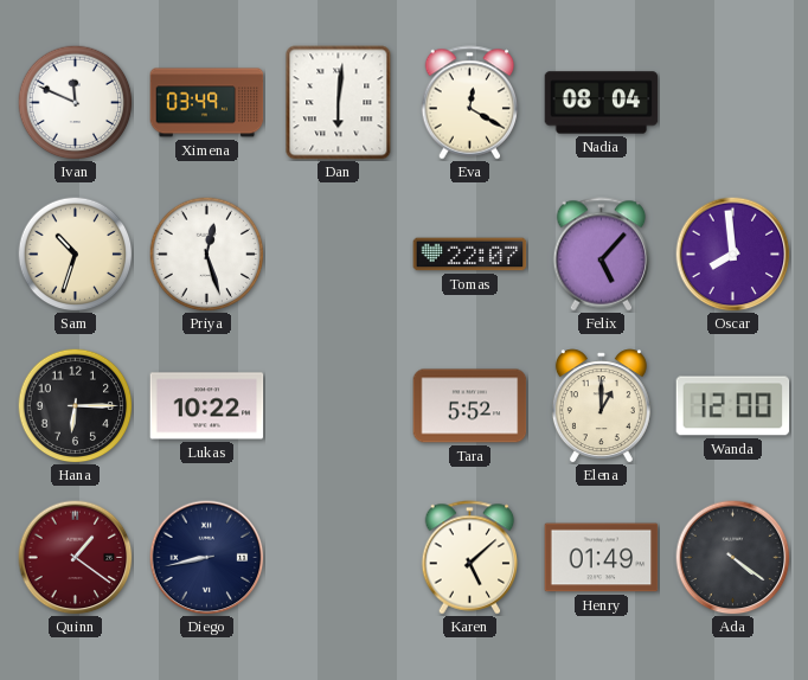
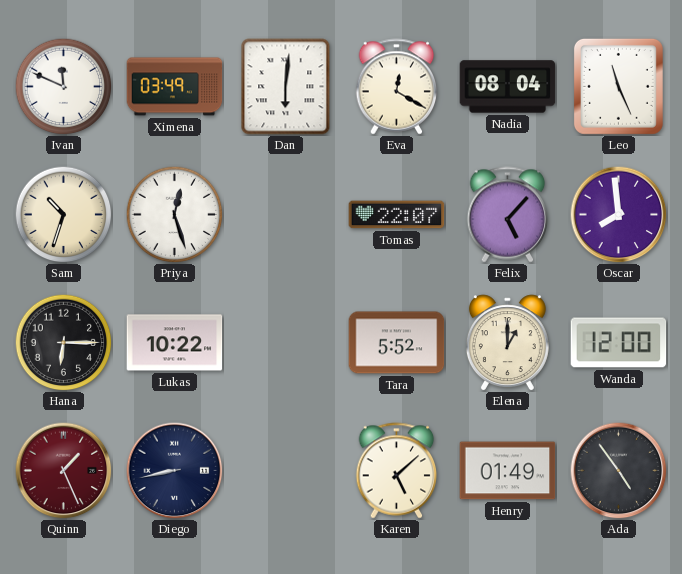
Leo: none -> 11:26
Quinn: 1:21 -> 1:26
Ada: 4:21 -> 4:54
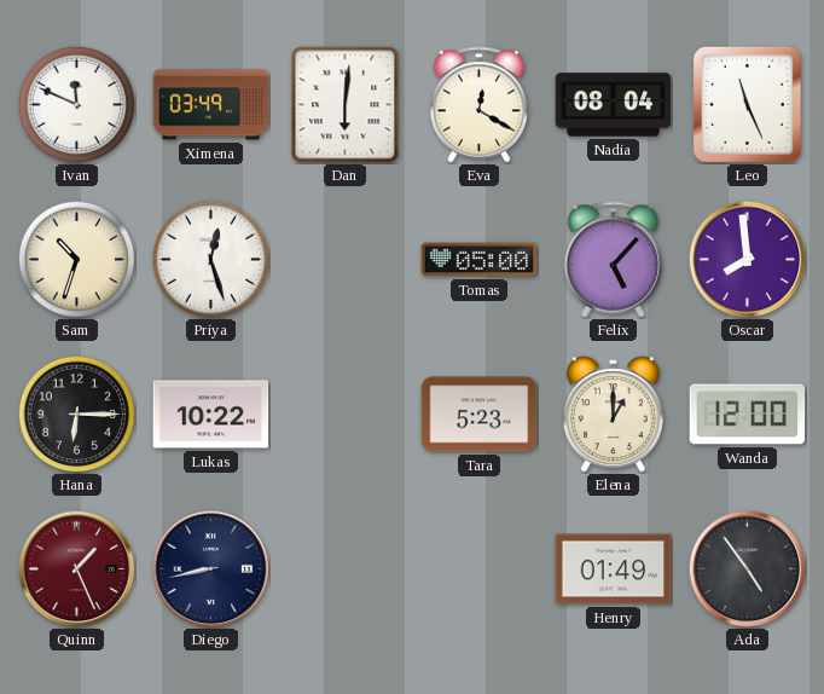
Tomas: 22:07 -> 05:00
Tara: 5:52 -> 5:23
Karen: 5:08 -> none
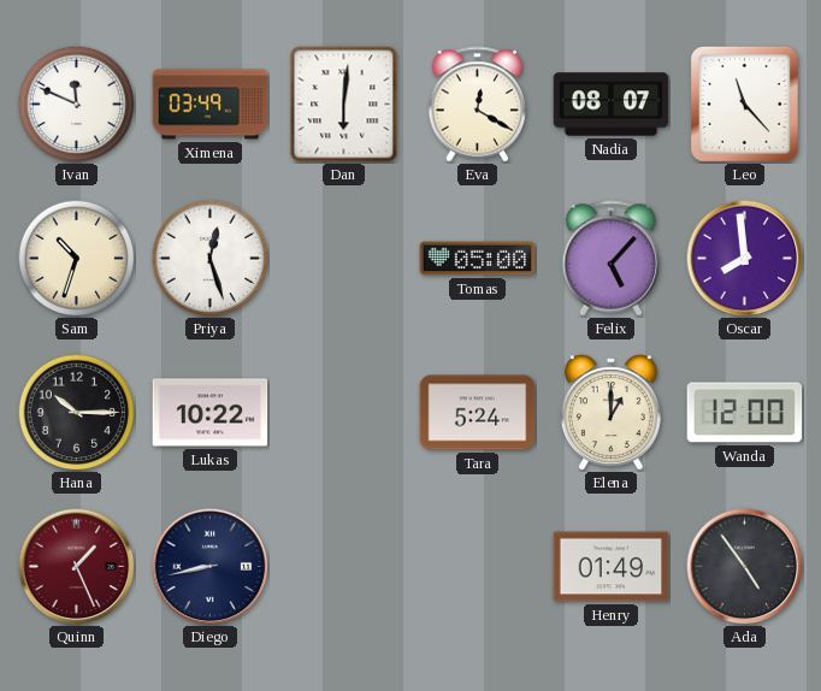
Nadia: 08:04 -> 08:07
Leo: 11:26 -> 11:23
Hana: 6:15 -> 10:15
Tara: 5:23 -> 5:24
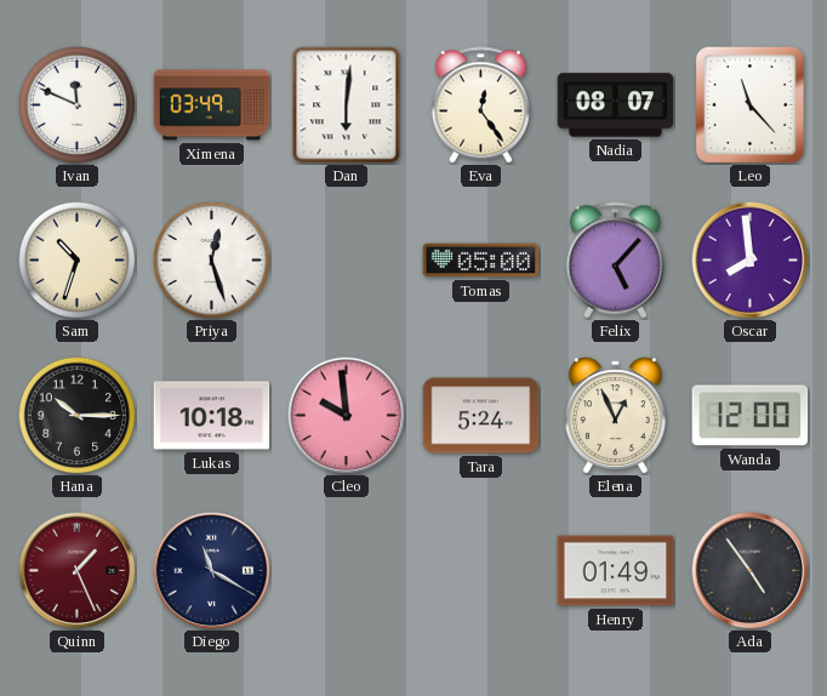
Eva: 12:20 -> 12:24
Lukas: 10:22 -> 10:18
Cleo: none -> 9:59
Elena: 1:00 -> 12:56
Diego: 8:43 -> 11:20
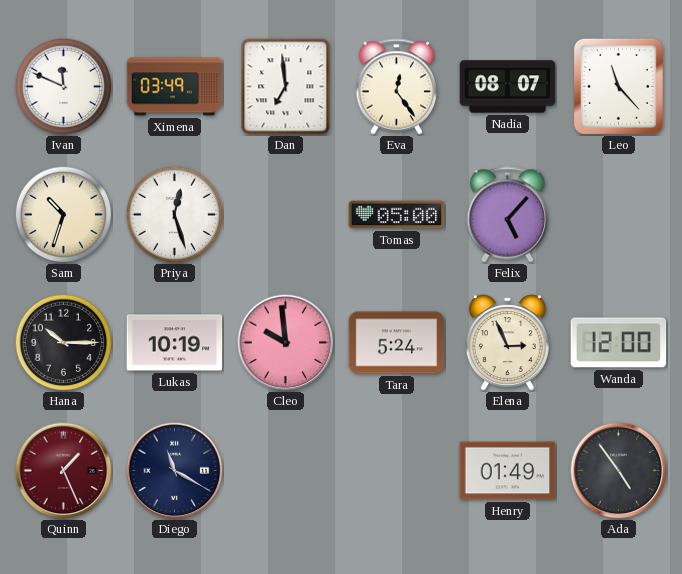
Dan: 6:01 -> 6:59
Oscar: 7:59 -> none
Lukas: 10:18 -> 10:19
Elena: 12:56 -> 2:56
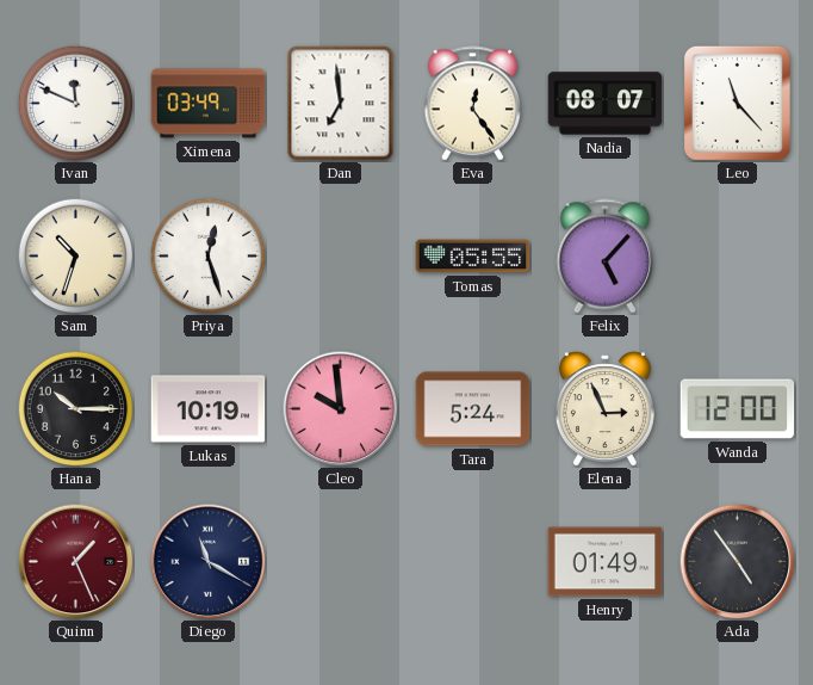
Tomas: 05:00 -> 05:55
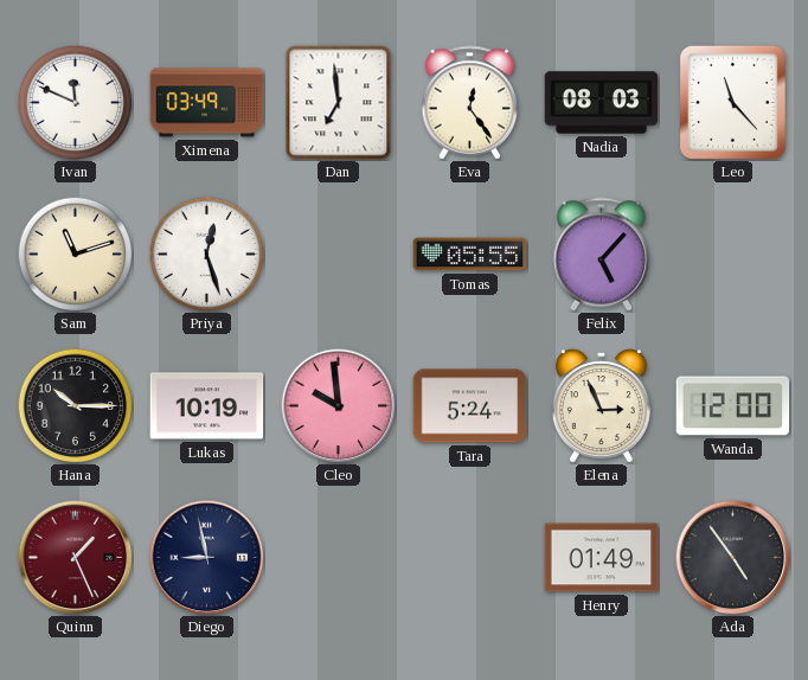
Nadia: 08:07 -> 08:03
Sam: 10:33 -> 11:12
Diego: 11:20 -> 8:58
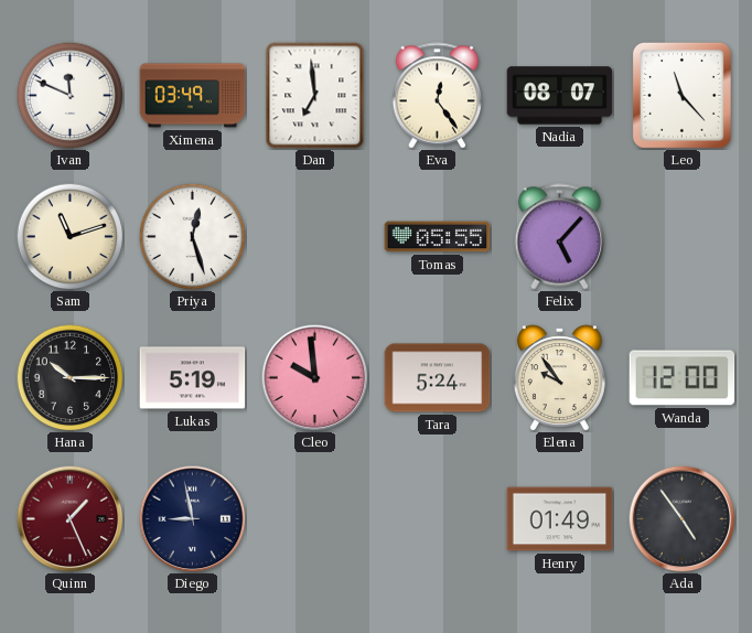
Nadia: 08:03 -> 08:07
Lukas: 10:19 -> 5:19
Elena: 2:56 -> 9:54
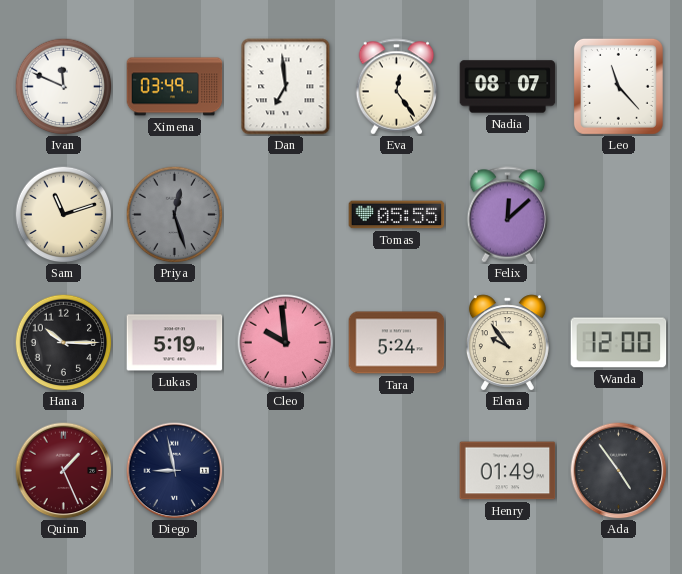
Priya dial: white -> grey
Felix: 5:07 -> 12:08
